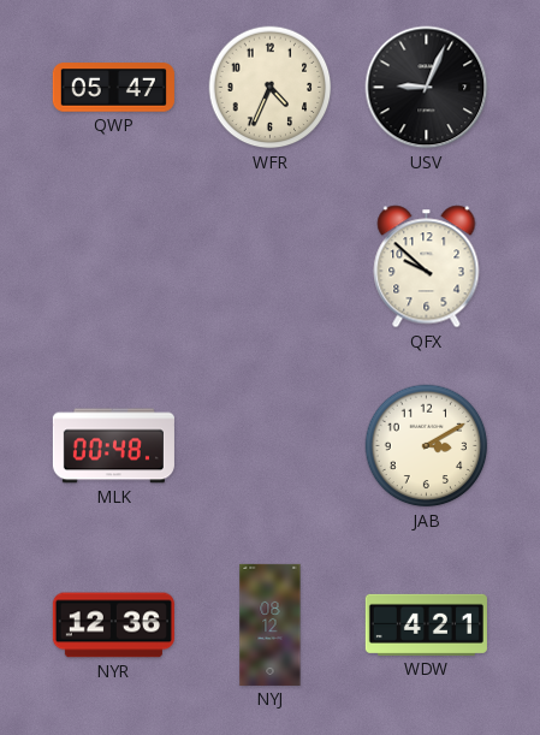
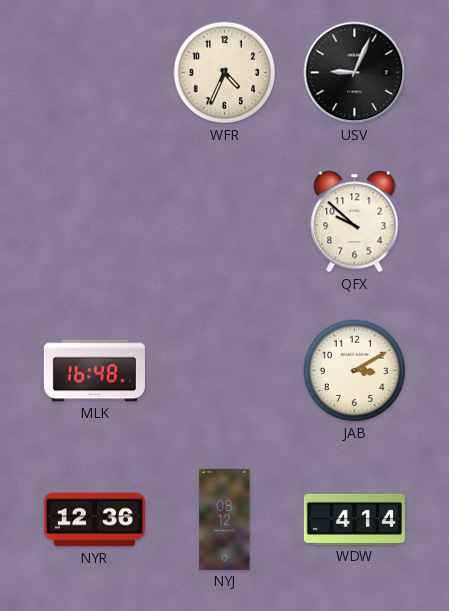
QWP: 05:47 -> none
MLK: 00:48 -> 16:48
WDW: 4:21 -> 4:14
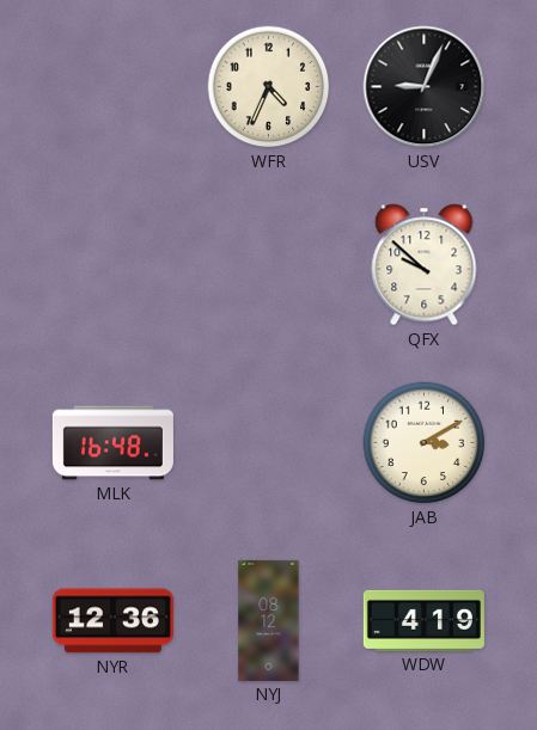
WDW: 4:14 -> 4:19
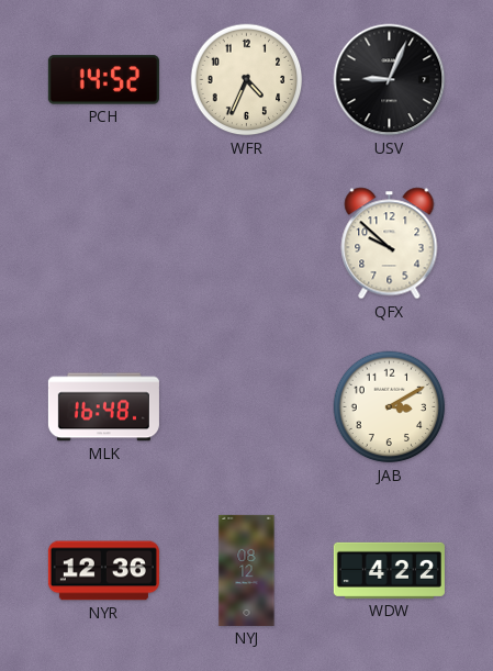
PCH: none -> 14:52
WDW: 4:19 -> 4:22
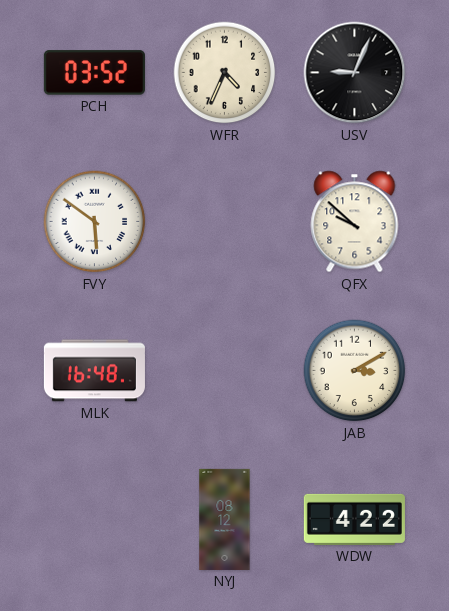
PCH: 14:52 -> 03:52
FVY: none -> 5:51
NYR: 12:36 -> none
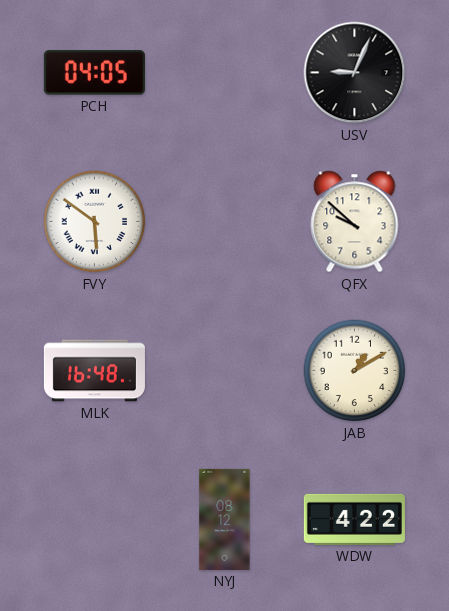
PCH: 03:52 -> 04:05
WFR: 4:34 -> none
JAB: 3:10 -> 1:10
